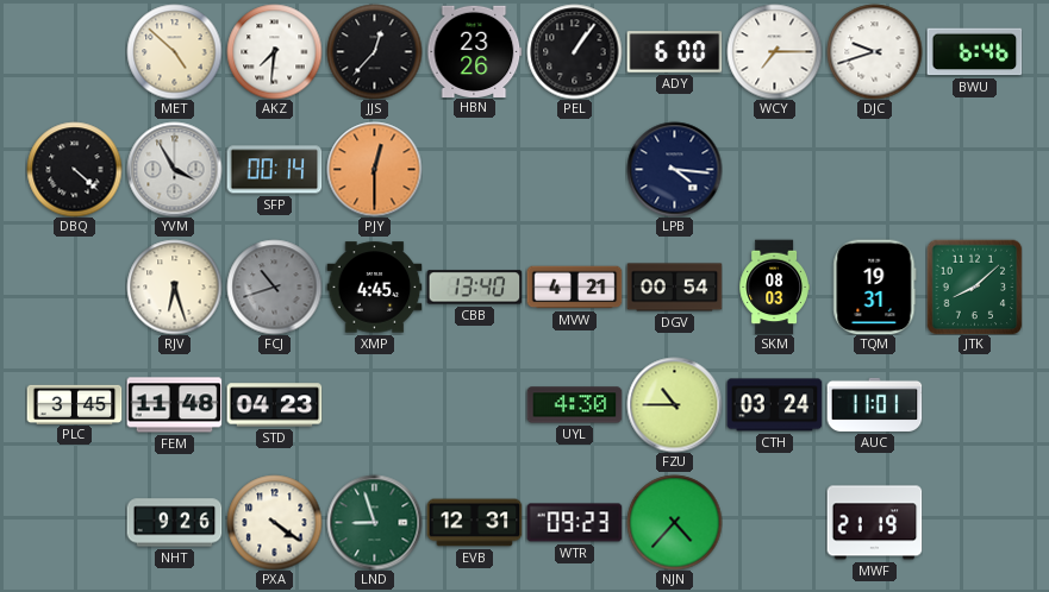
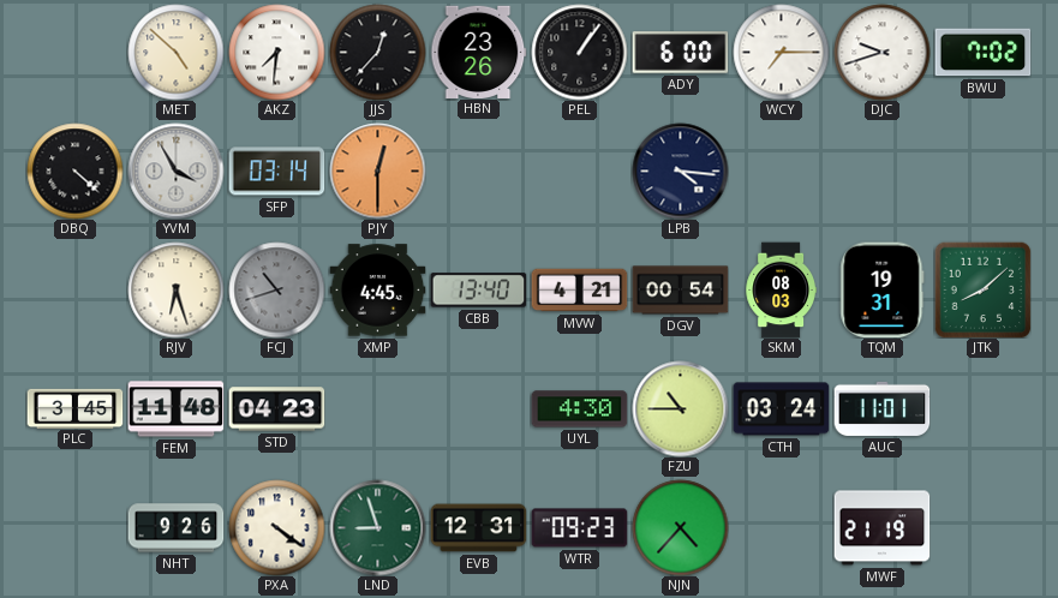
BWU: 6:46 -> 7:02
SFP: 00:14 -> 03:14
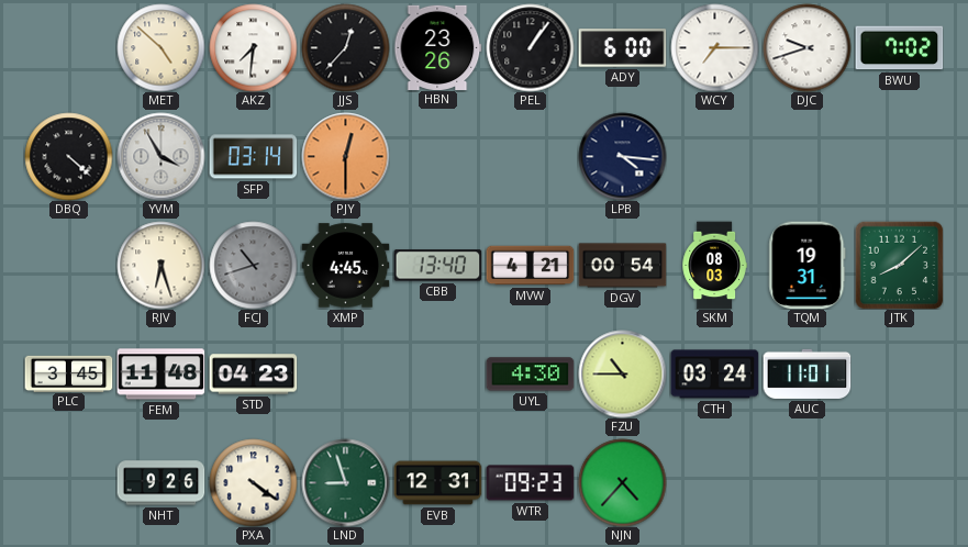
MWF: 21:19 -> none
